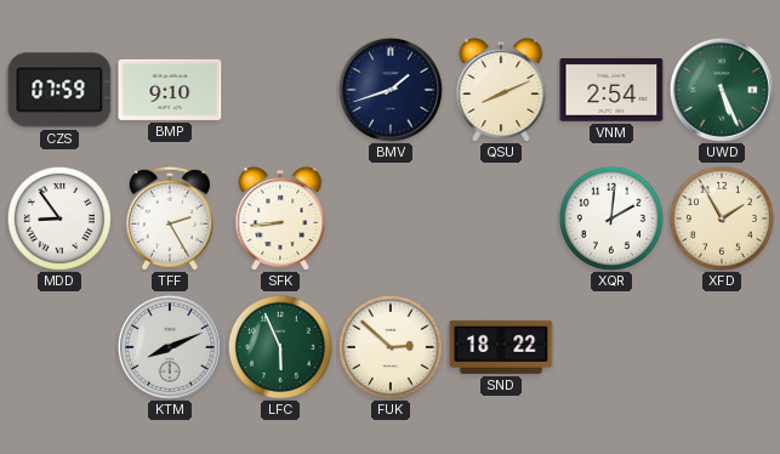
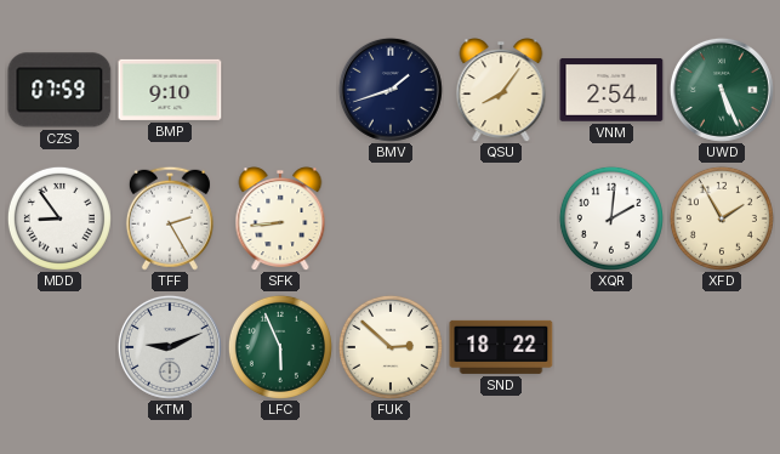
QSU: 8:11 -> 8:06
KTM: 8:11 -> 9:11
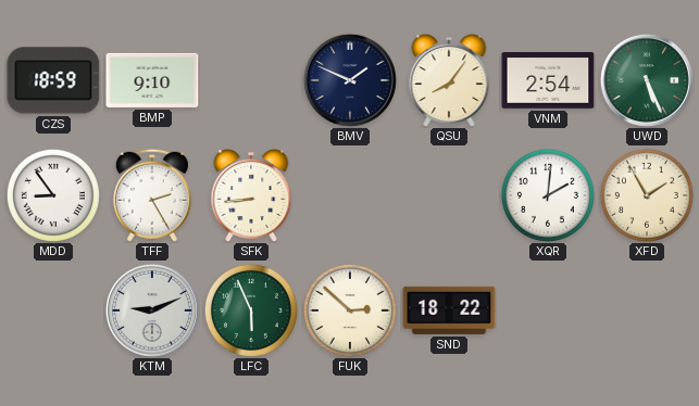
CZS: 07:59 -> 18:59
BMV: 1:42 -> 1:49
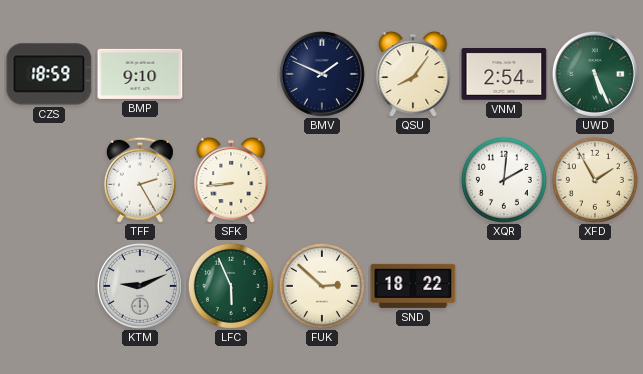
MDD: 8:54 -> none
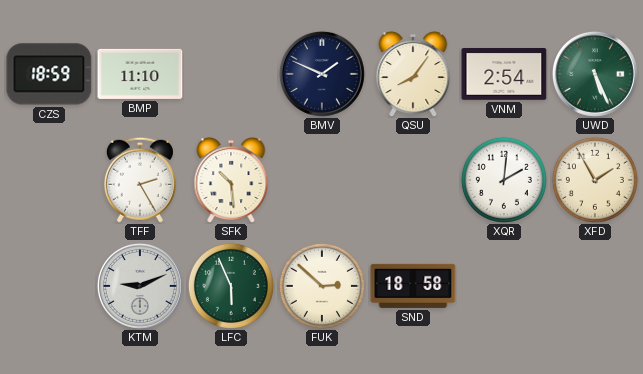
BMP: 9:10 -> 11:10
SFK: 8:44 -> 10:29
SND: 18:22 -> 18:58
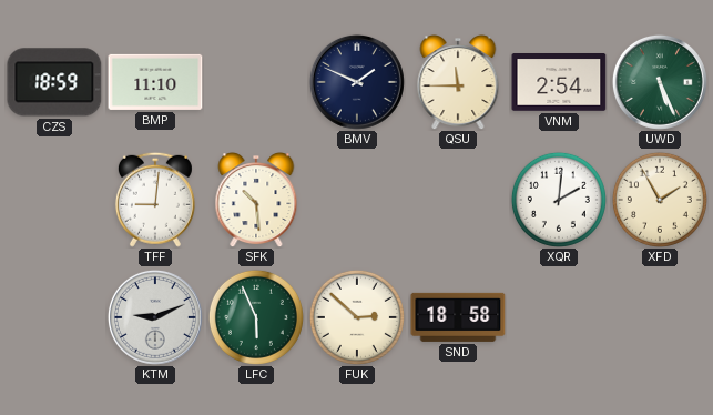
QSU: 8:06 -> 11:45
TFF: 2:25 -> 9:01
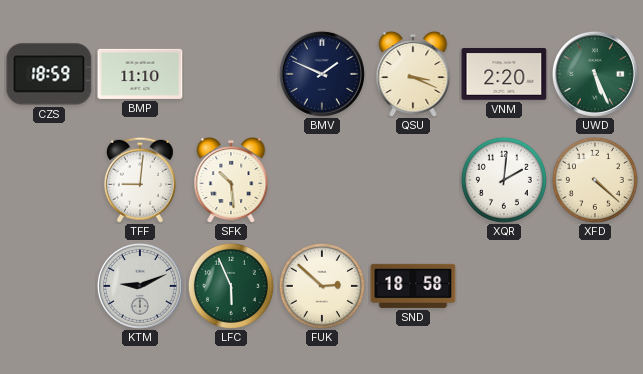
QSU: 11:45 -> 3:19
VNM: 2:54 -> 2:20
XFD: 1:55 -> 4:22
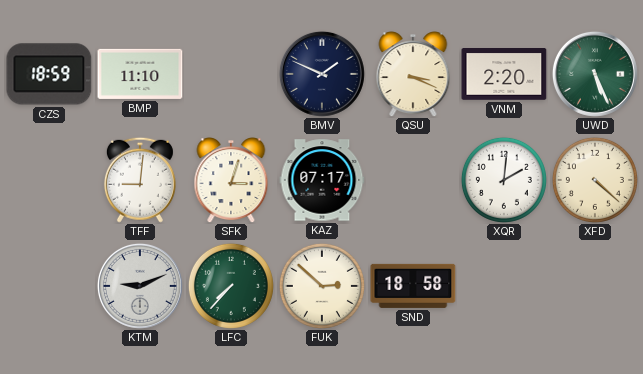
SFK: 10:29 -> 3:03
KAZ: none -> 07:17
LFC: 5:56 -> 7:37
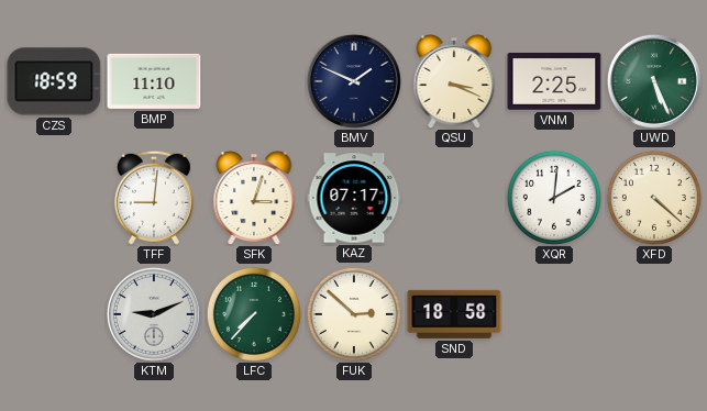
VNM: 2:20 -> 2:25
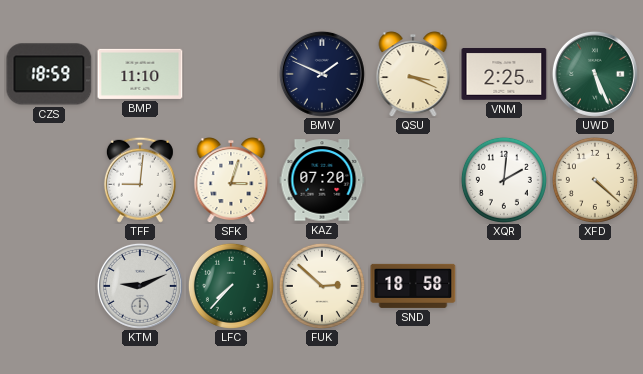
KAZ: 07:17 -> 07:20
